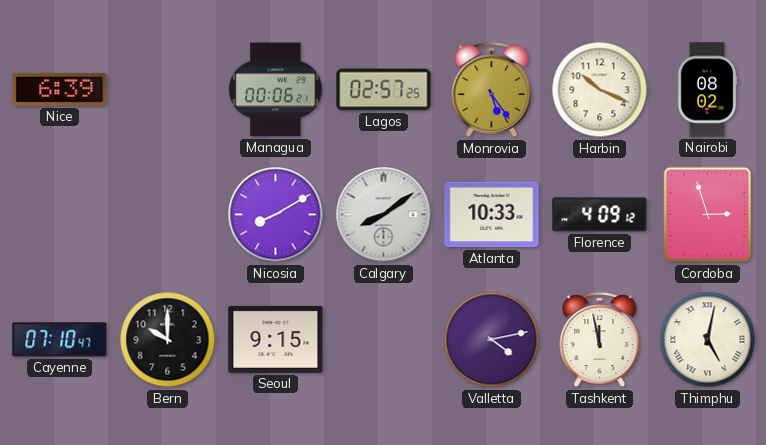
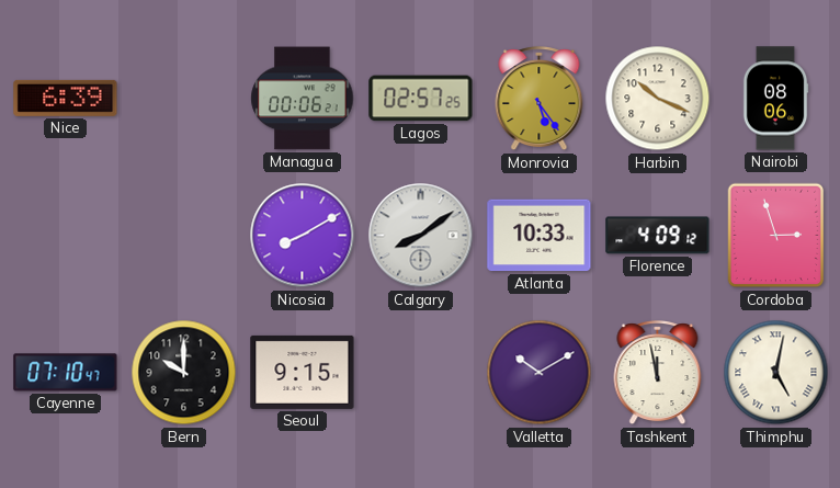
Nairobi: 08:02 -> 08:06
Valletta: 4:13 -> 10:10
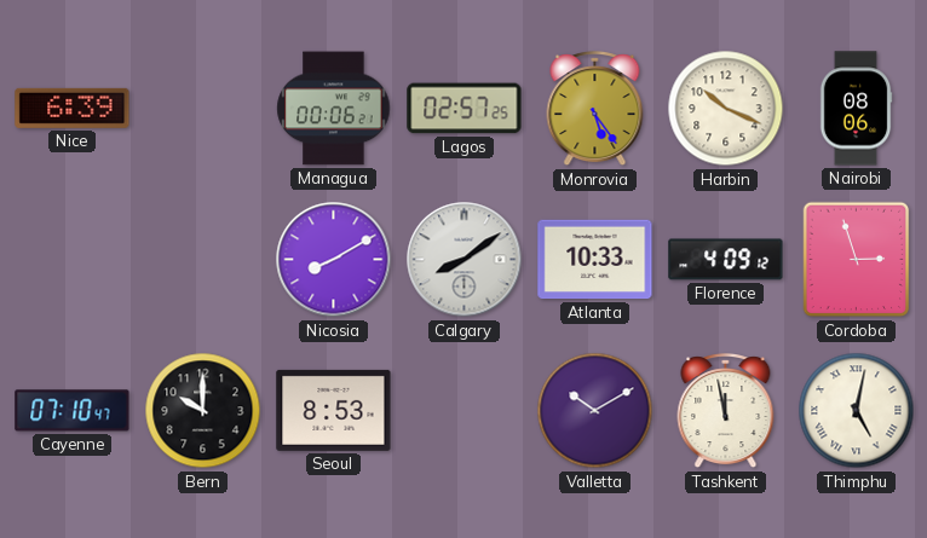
Seoul: 9:15 -> 8:53
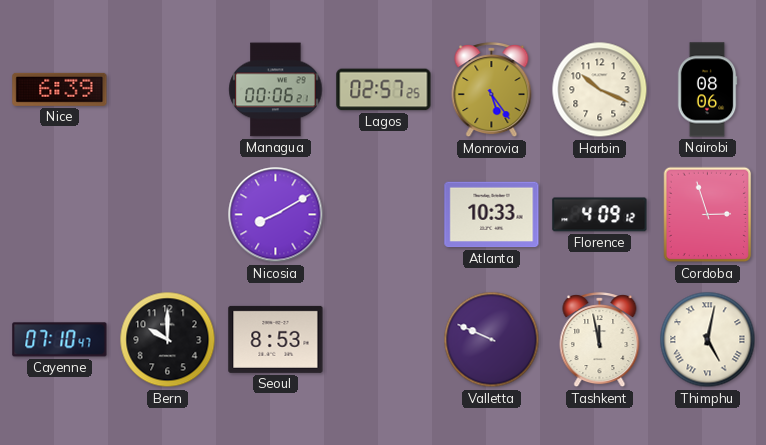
Calgary: 8:09 -> none
Valletta: 10:10 -> 9:49
